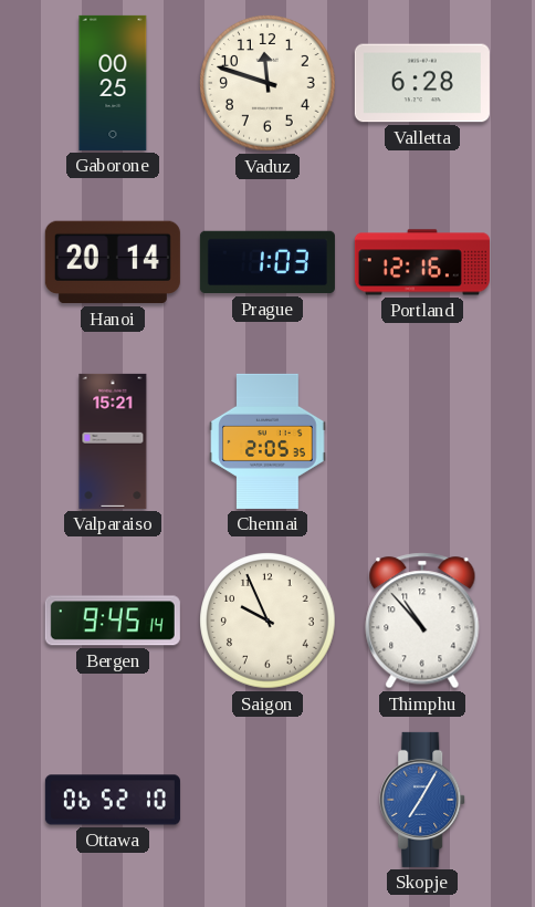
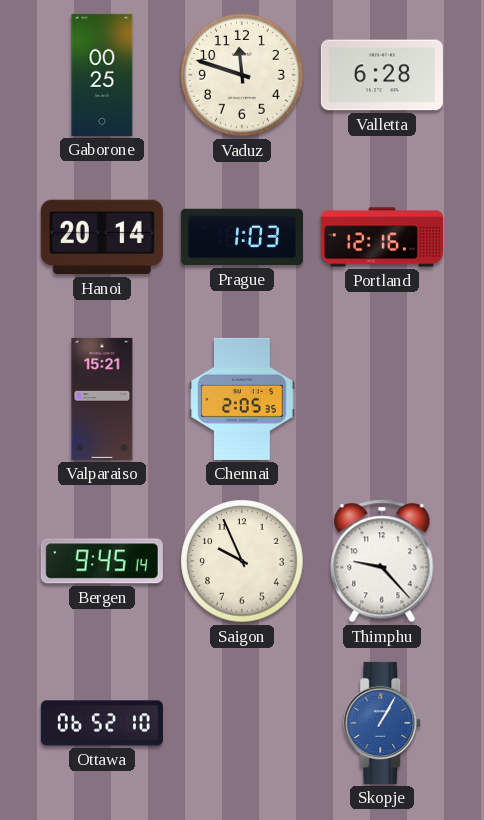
Thimphu: 10:53 -> 9:23
Skopje: 7:05 -> 1:05
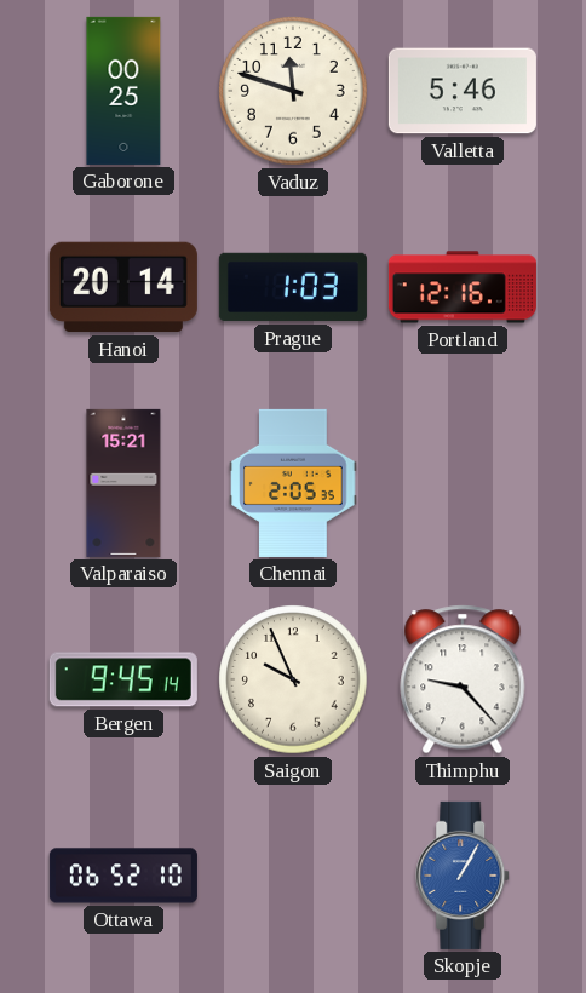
Valletta: 6:28 -> 5:46
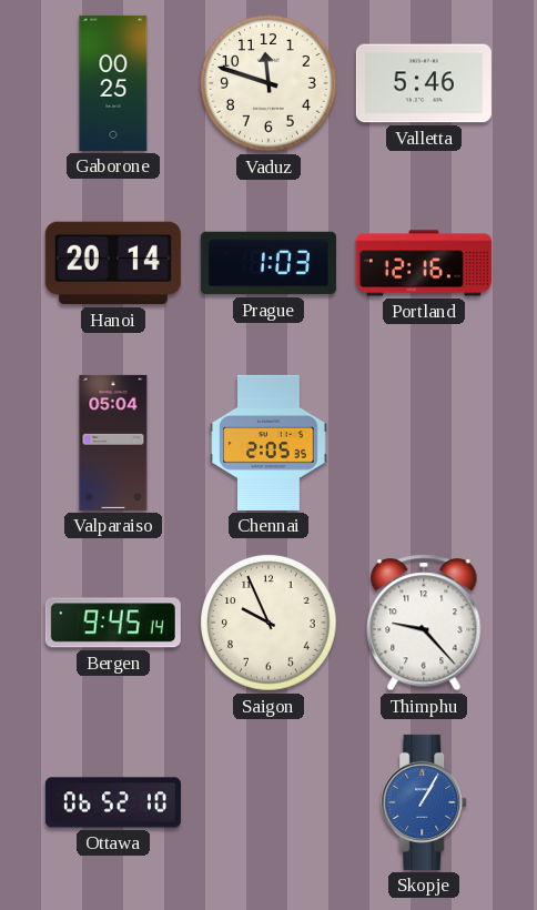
Valparaiso: 15:21 -> 05:04
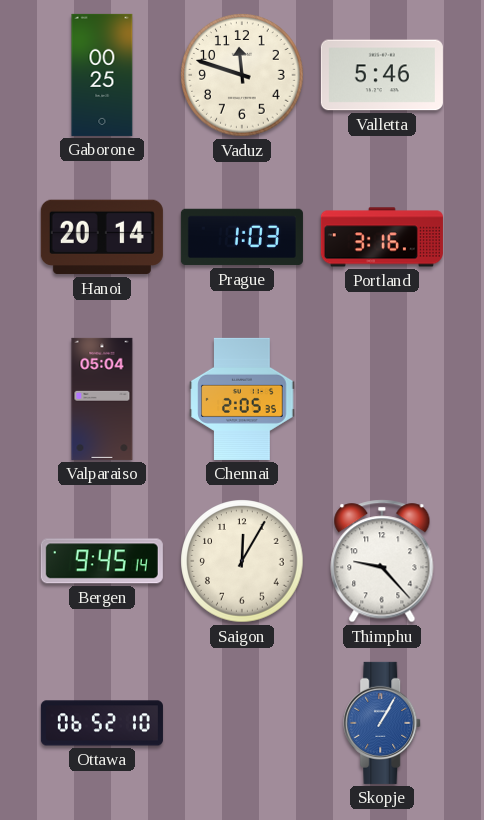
Portland: 12:16 -> 3:16
Saigon: 9:56 -> 12:05
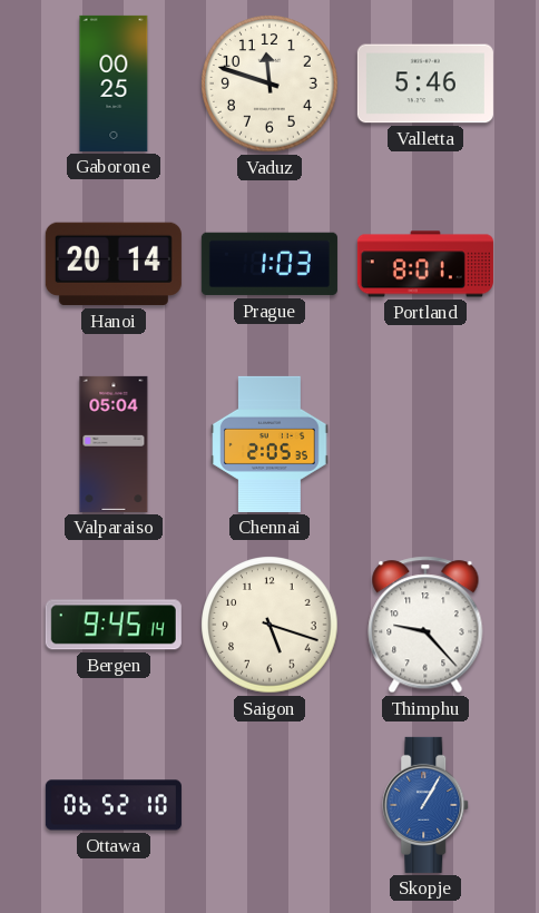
Portland: 3:16 -> 8:01
Saigon: 12:05 -> 5:18
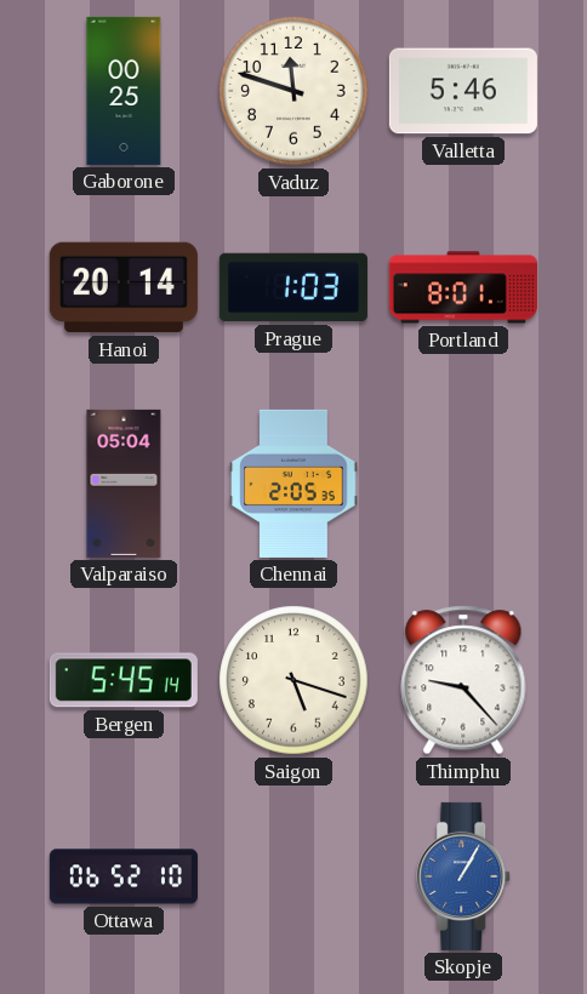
Bergen: 9:45 -> 5:45
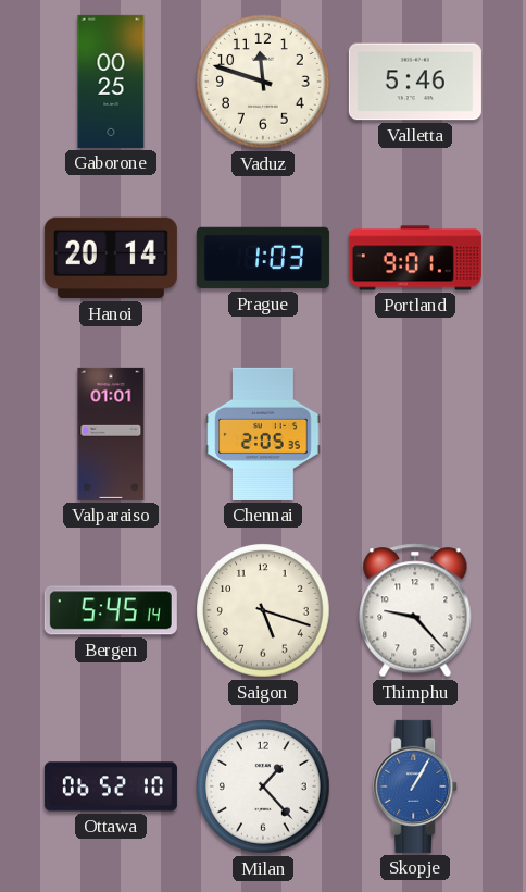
Portland: 8:01 -> 9:01
Valparaiso: 05:04 -> 01:01
Milan: none -> 1:23
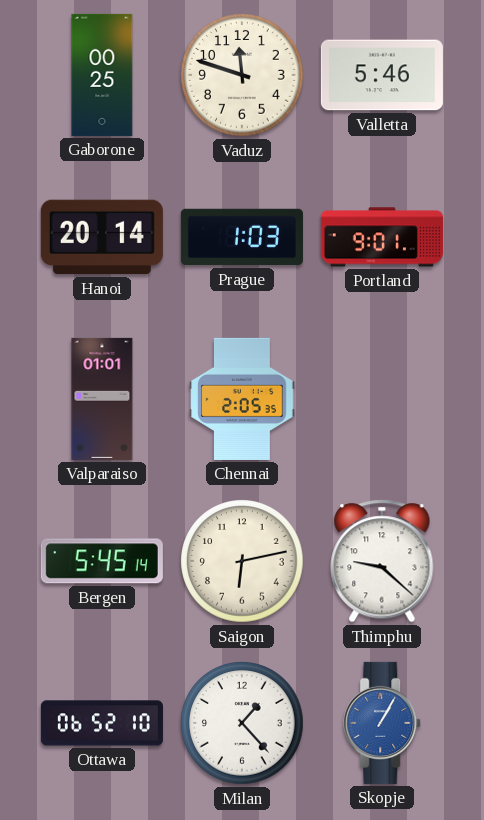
Saigon: 5:18 -> 6:13
Thimphu: 9:23 -> 9:22
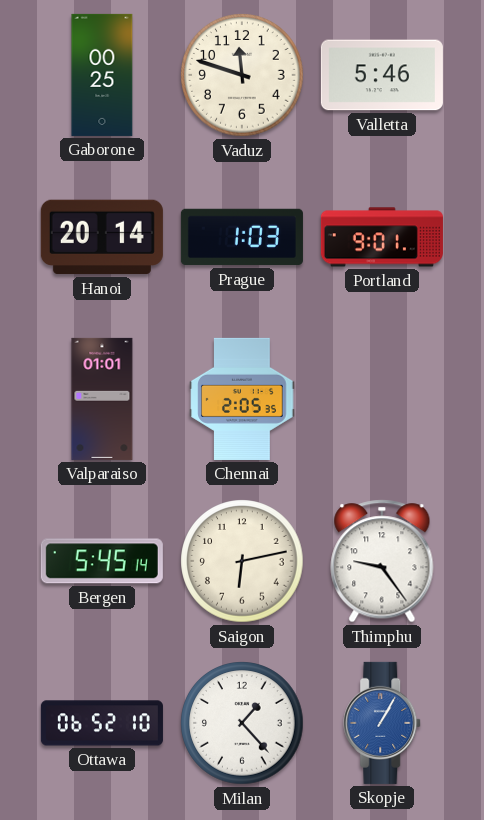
Thimphu: 9:22 -> 9:24
